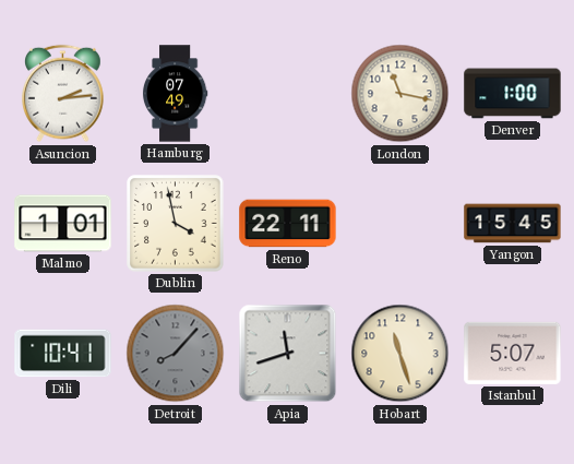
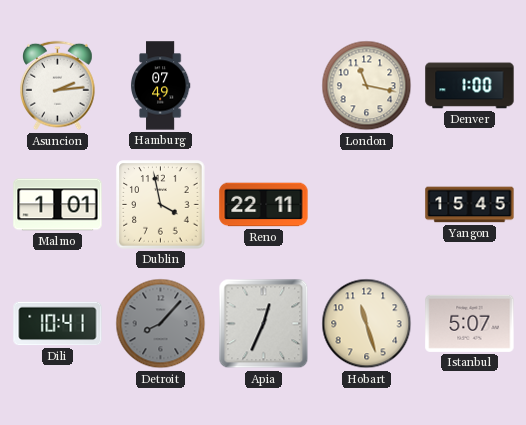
Apia: 11:42 -> 12:34
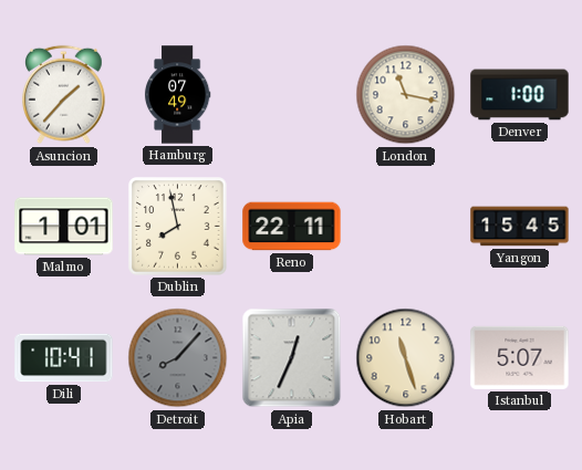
Asuncion: 2:14 -> 1:37
Dublin: 3:58 -> 7:58
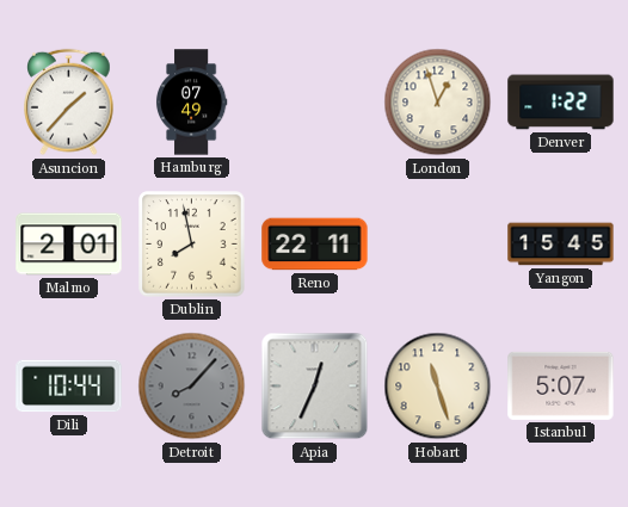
London: 11:17 -> 12:57
Denver: 1:00 -> 1:22
Malmo: 1:01 -> 2:01
Dili: 10:41 -> 10:44
